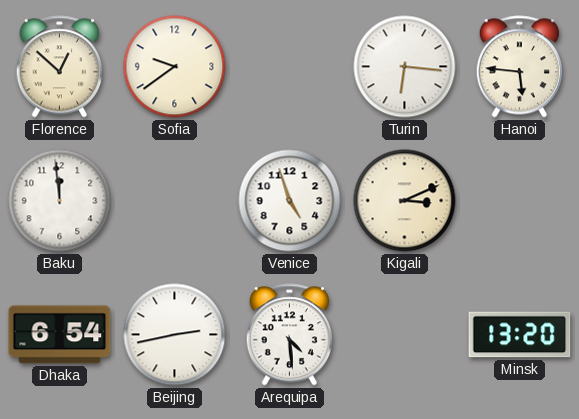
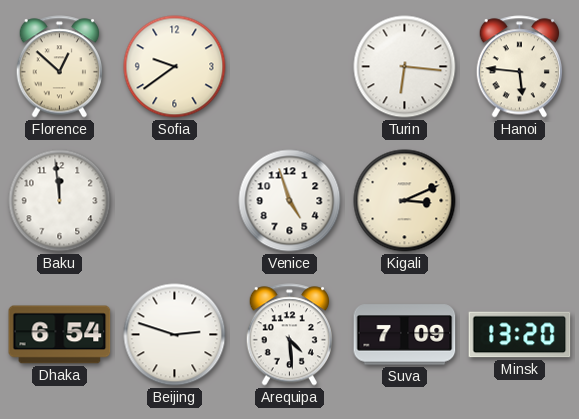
Beijing: 2:43 -> 2:48
Suva: none -> 7:09
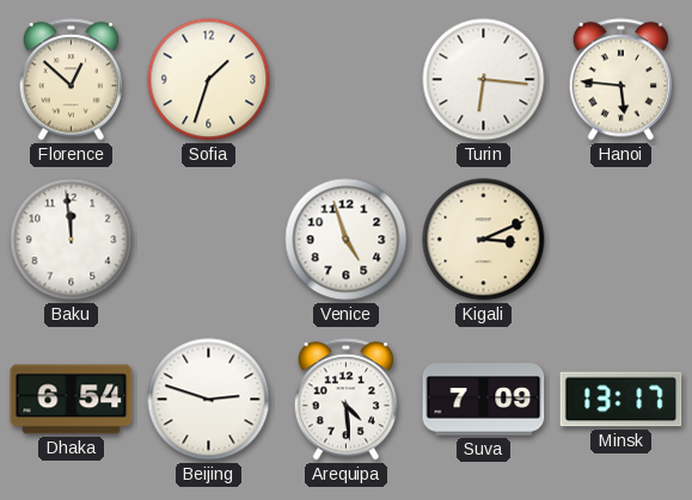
Sofia: 9:39 -> 1:33
Minsk: 13:20 -> 13:17
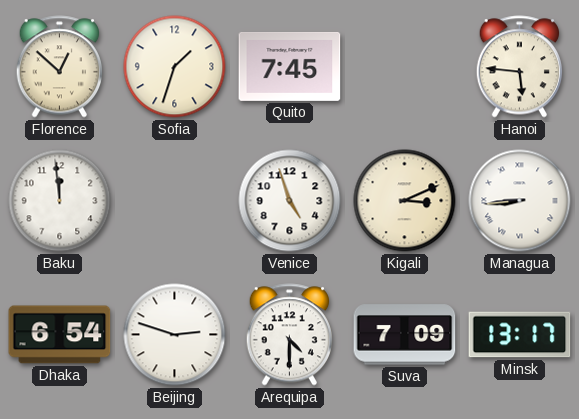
Quito: none -> 7:45
Turin: 6:16 -> none
Managua: none -> 8:44
Arequipa: 4:29 -> 4:30
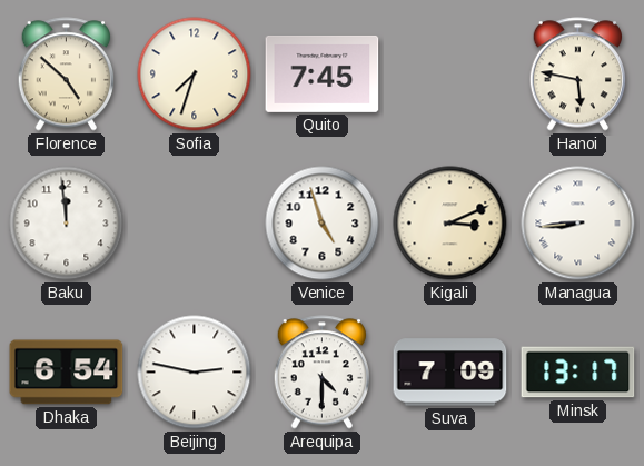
Florence: 12:52 -> 4:52
Sofia: 1:33 -> 7:33
Hanoi: 5:46 -> 5:47
Beijing: 2:48 -> 2:47
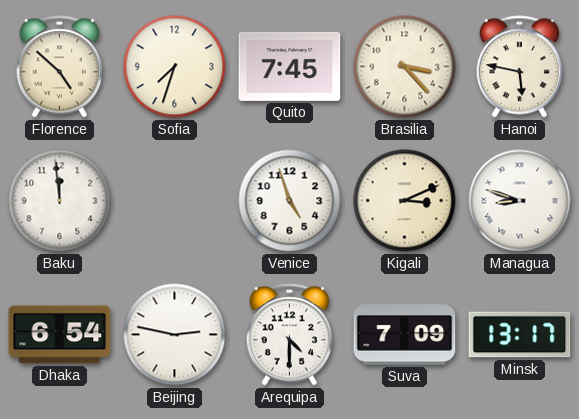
Brasilia: none -> 3:23
Managua: 8:44 -> 8:48
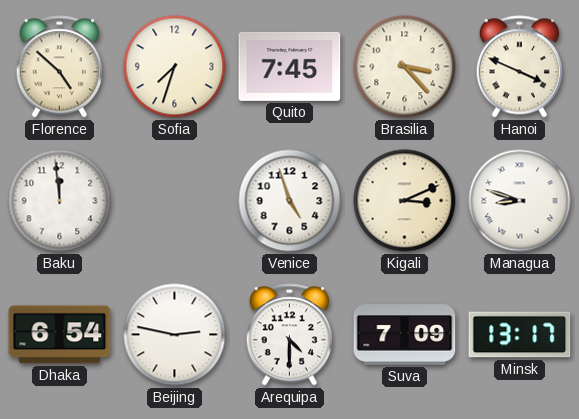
Hanoi: 5:47 -> 3:49
